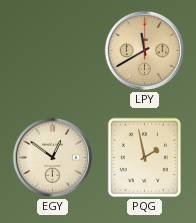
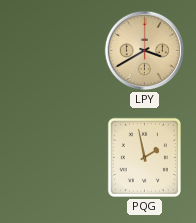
LPY: 11:40 -> 3:40
EGY: 12:51 -> none
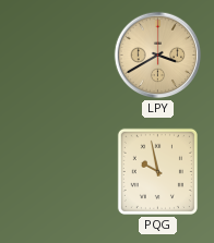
PQG: 1:58 -> 9:58
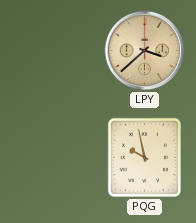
LPY: 3:40 -> 3:38
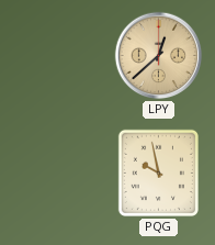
LPY: 3:38 -> 12:38
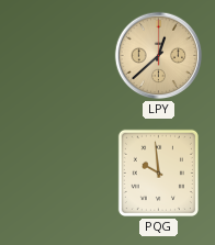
PQG: 9:58 -> 9:59
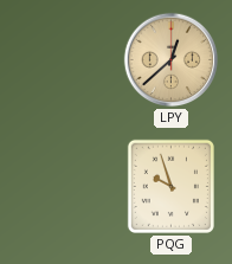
PQG: 9:59 -> 9:57
